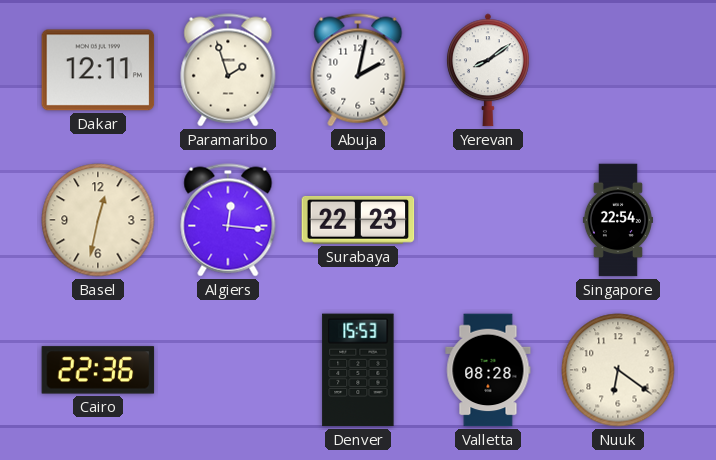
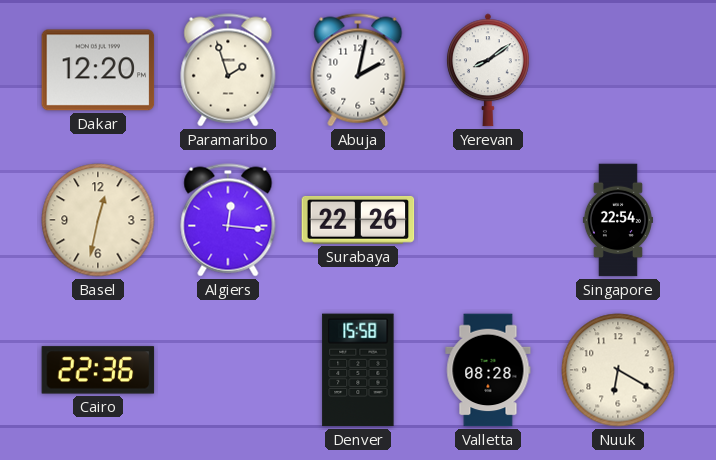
Dakar: 12:11 -> 12:20
Surabaya: 22:23 -> 22:26
Denver: 15:53 -> 15:58
Nuuk: 6:21 -> 6:20
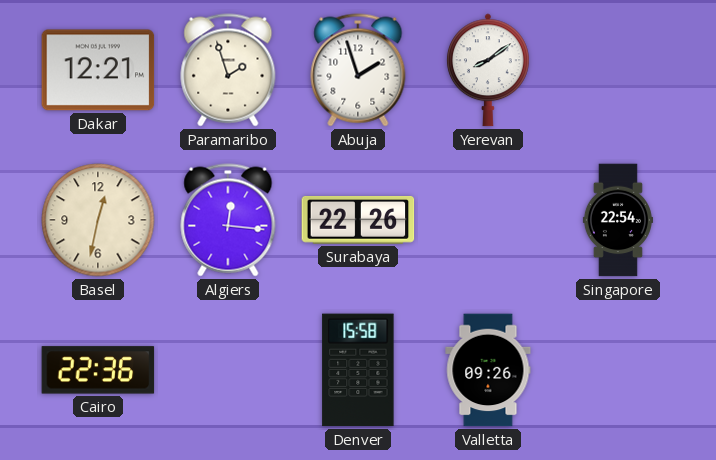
Dakar: 12:20 -> 12:21
Abuja: 2:02 -> 1:57
Valletta: 08:28 -> 09:26
Nuuk: 6:20 -> none
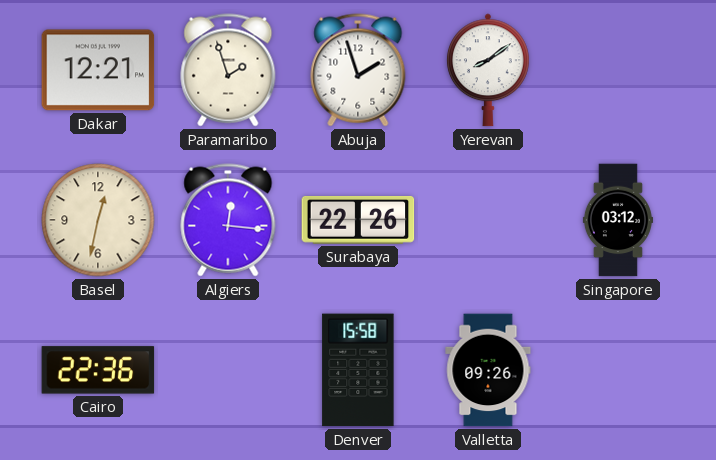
Singapore: 22:54 -> 03:12
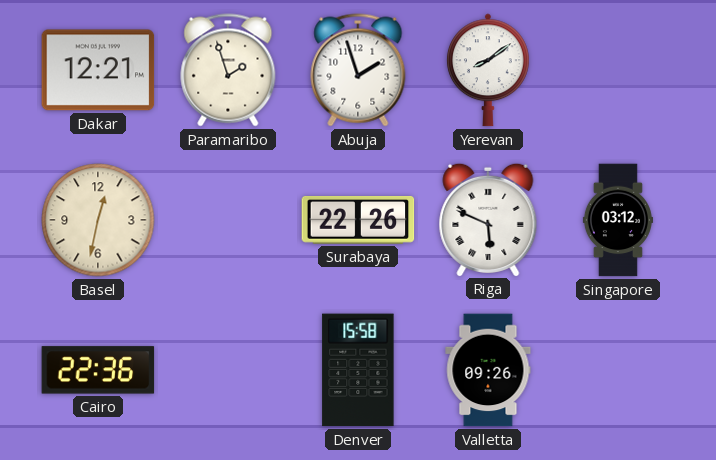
Algiers: 12:16 -> none
Riga: none -> 5:49
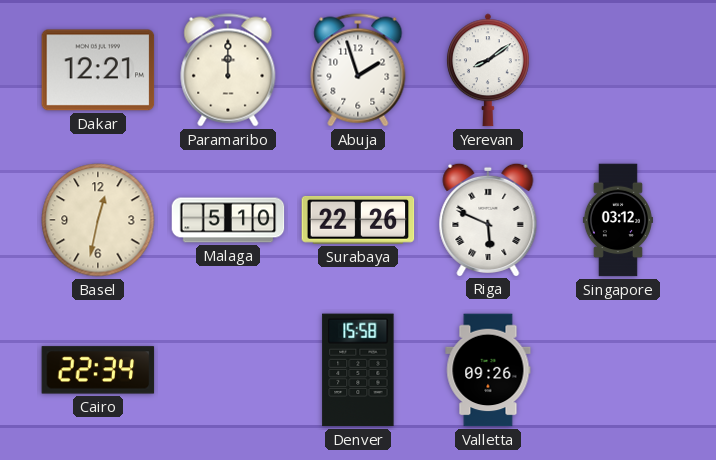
Paramaribo: 1:57 -> 12:00
Malaga: none -> 5:10
Cairo: 22:36 -> 22:34
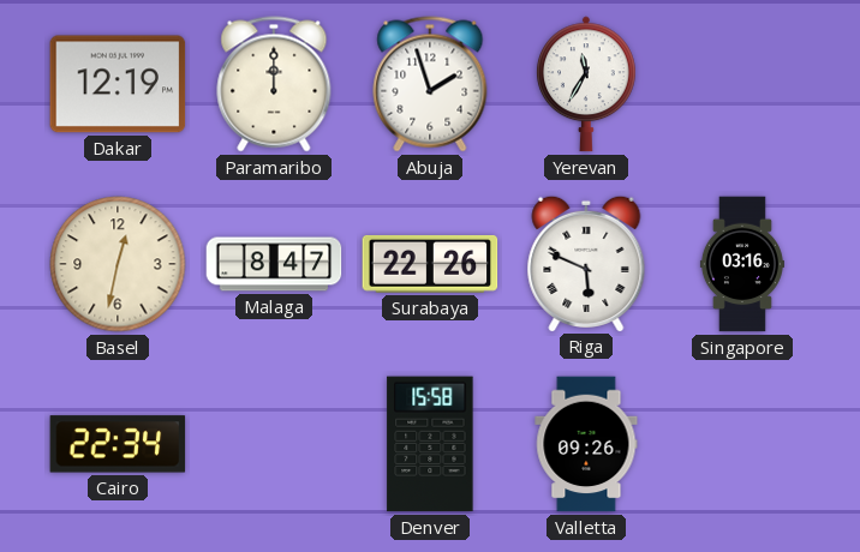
Dakar: 12:21 -> 12:19
Yerevan: 8:09 -> 11:35
Malaga: 5:10 -> 8:47
Singapore: 03:12 -> 03:16
